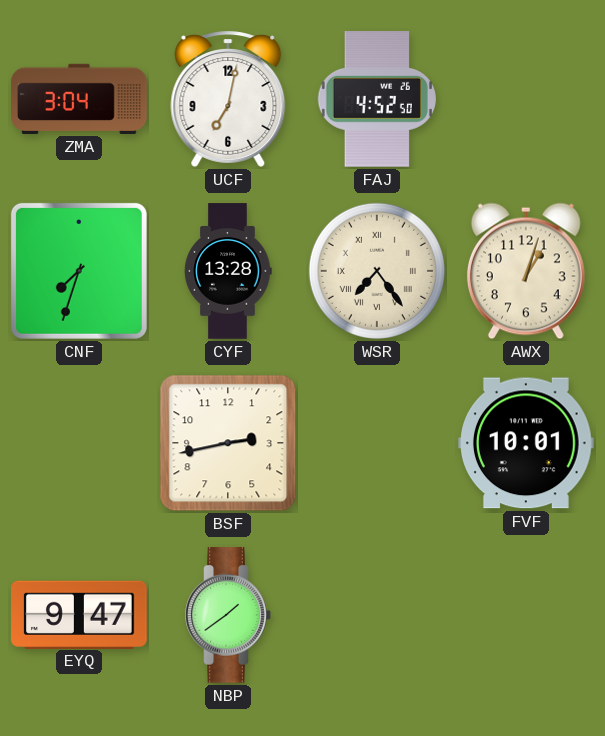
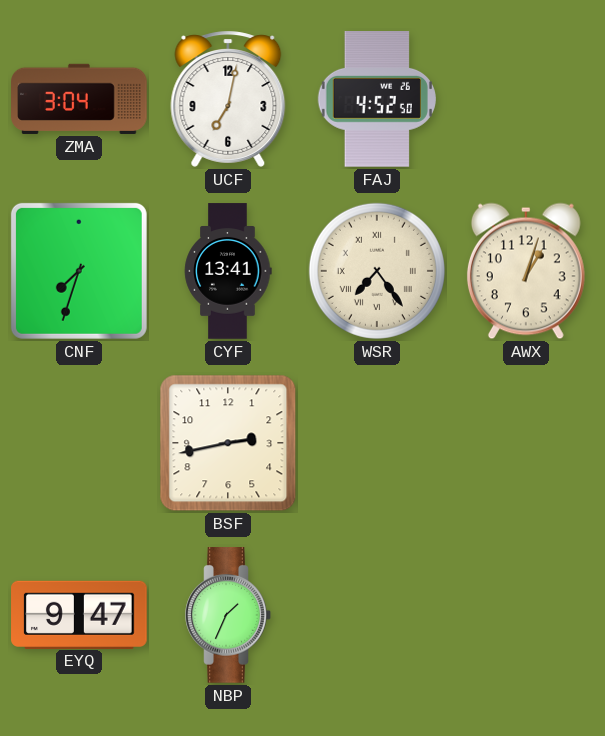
CYF: 13:28 -> 13:41
FVF: 10:01 -> none
NBP: 1:39 -> 1:34
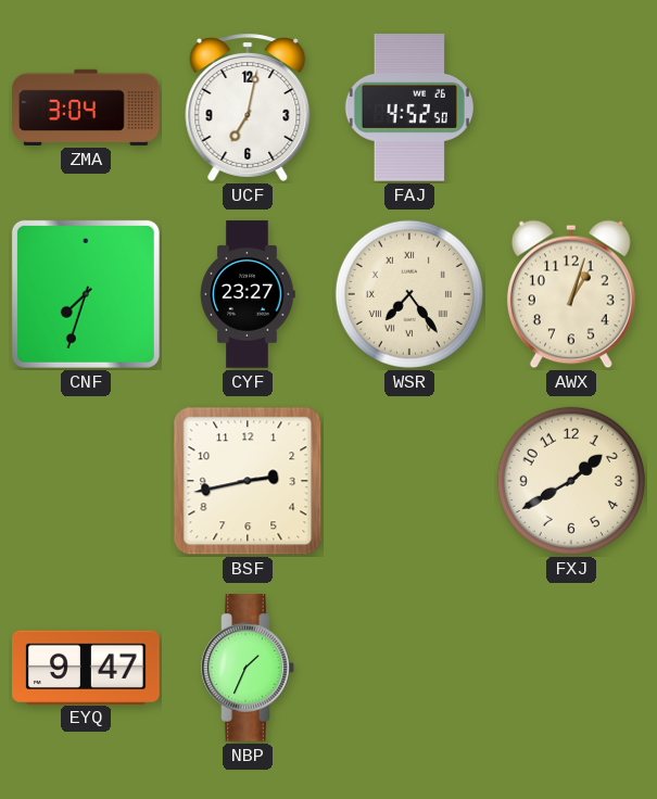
CYF: 13:41 -> 23:27
FXJ: none -> 1:40
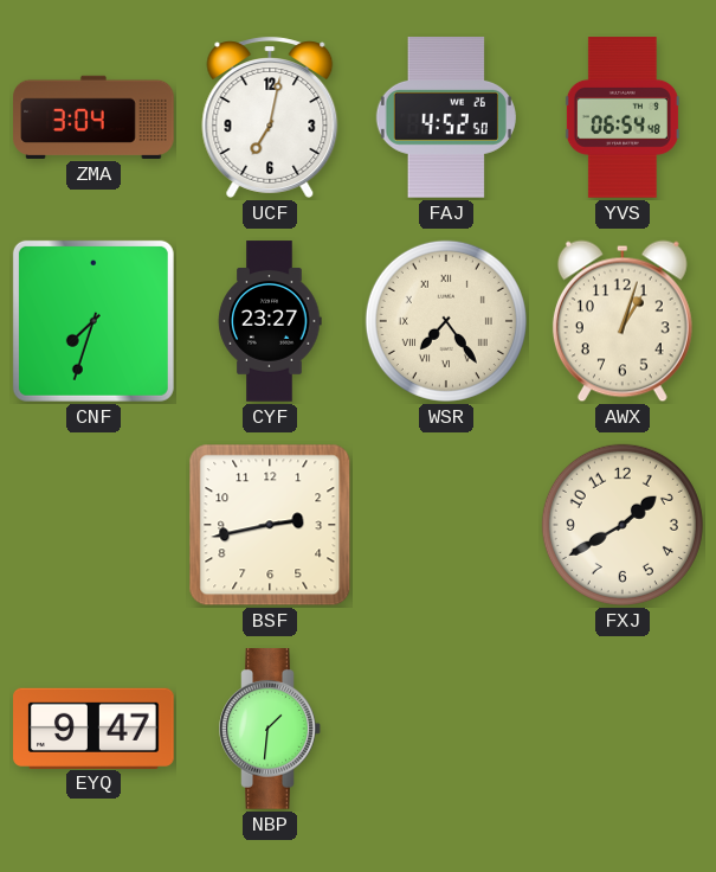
YVS: none -> 06:54
NBP: 1:34 -> 1:31
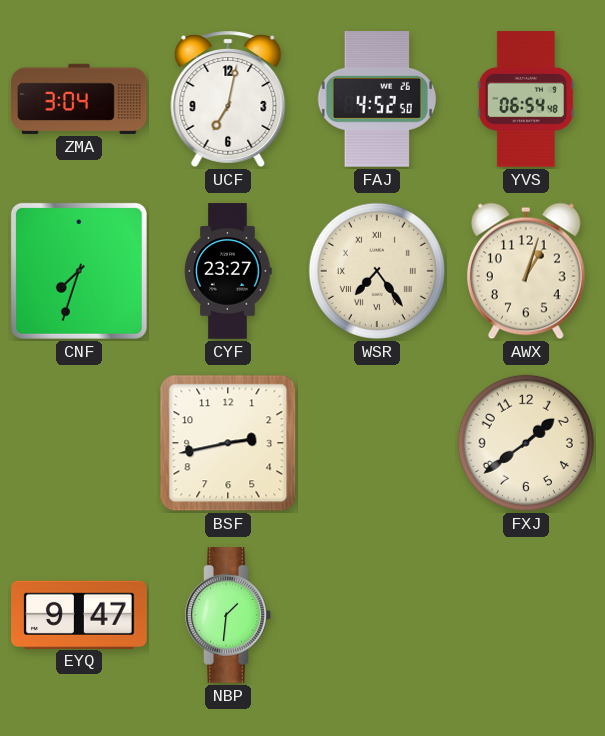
FXJ: 1:40 -> 1:39
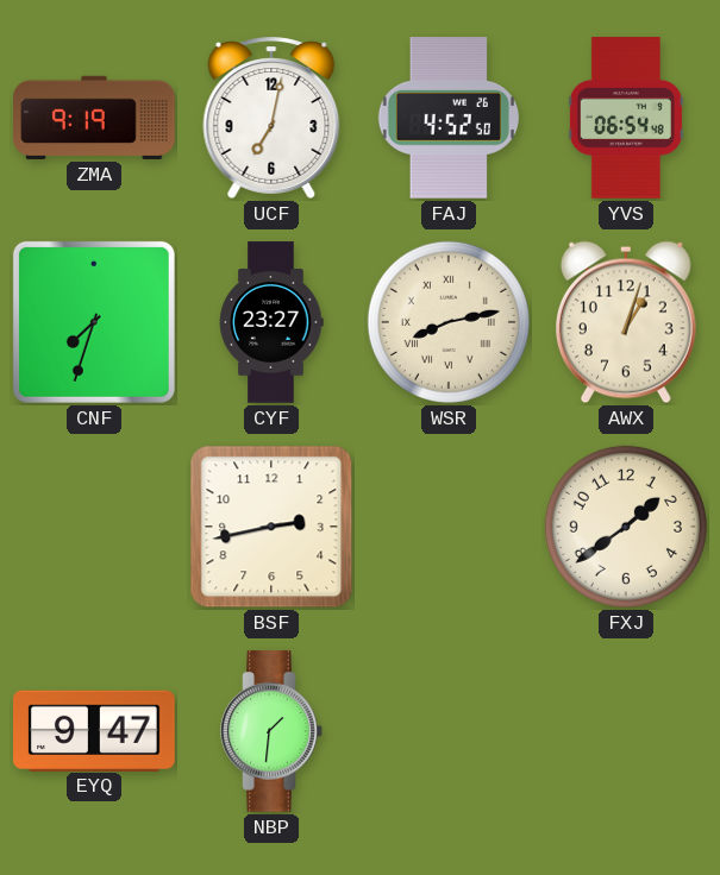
ZMA: 3:04 -> 9:19
WSR: 7:24 -> 8:13
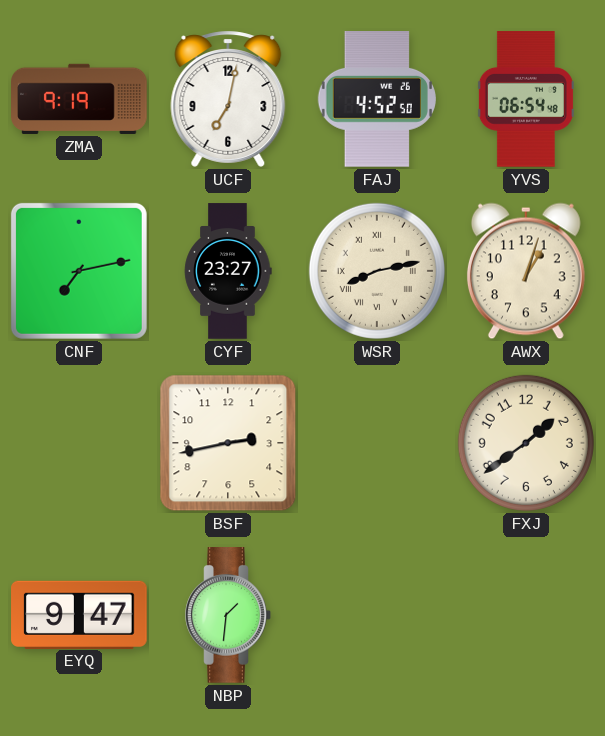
CNF: 7:33 -> 7:13
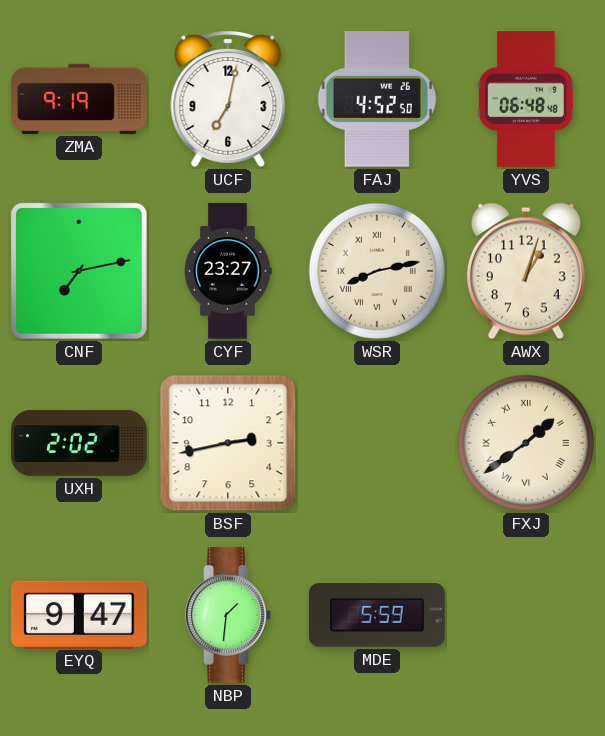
YVS: 06:54 -> 06:48
UXH: none -> 2:02
FXJ numerals: Arabic -> Roman
MDE: none -> 5:59
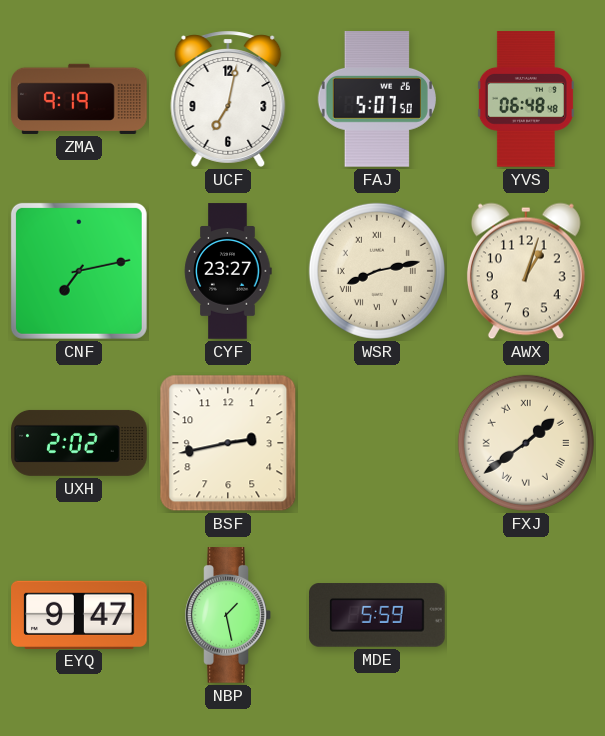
FAJ: 4:52 -> 5:07
NBP: 1:31 -> 1:28
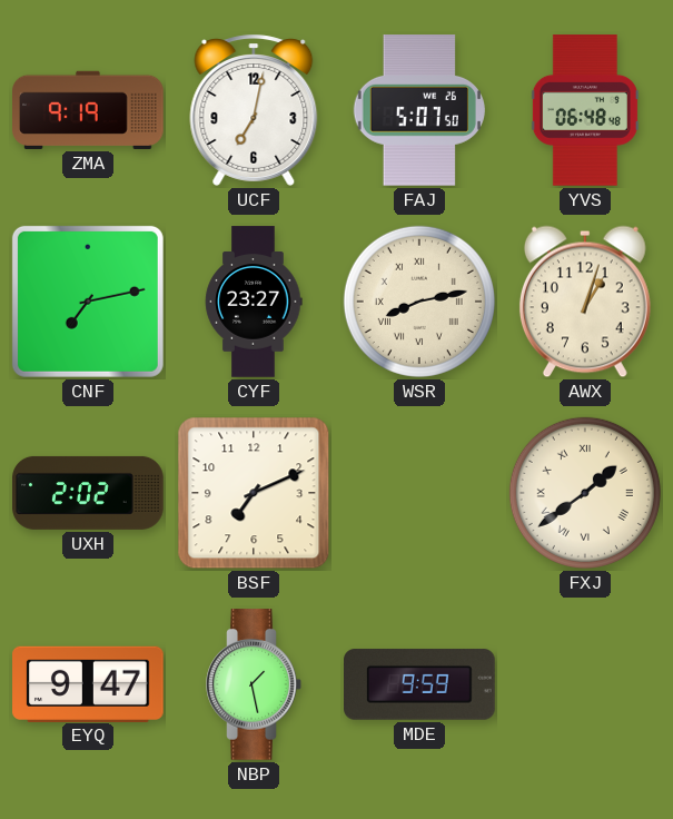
BSF: 2:43 -> 7:11
MDE: 5:59 -> 9:59
